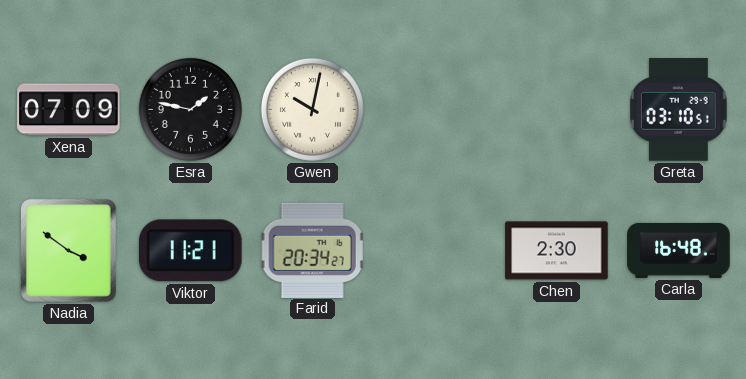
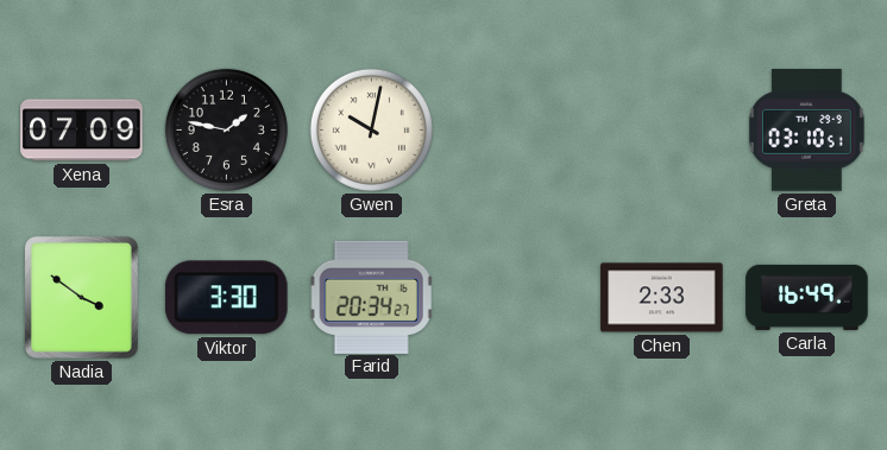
Viktor: 11:21 -> 3:30
Chen: 2:30 -> 2:33
Carla: 16:48 -> 16:49
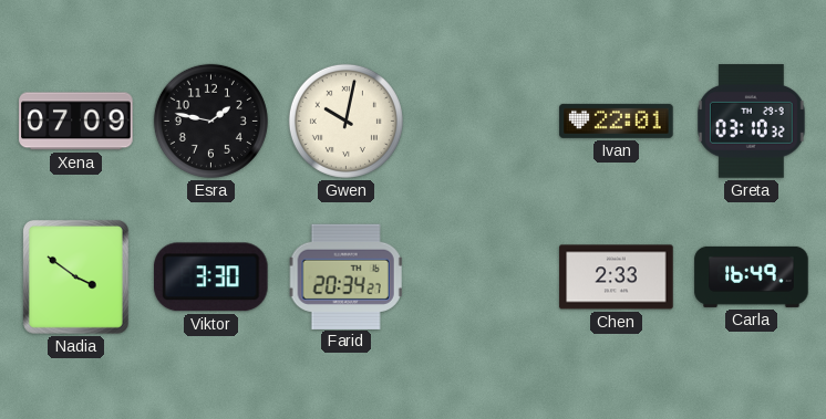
Ivan: none -> 22:01
Greta: 03:10:51 -> 03:10:32
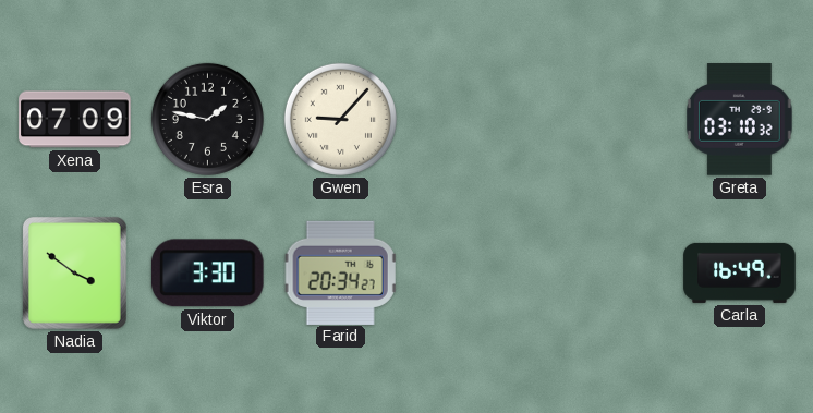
Gwen: 10:02 -> 9:07
Ivan: 22:01 -> none
Chen: 2:33 -> none
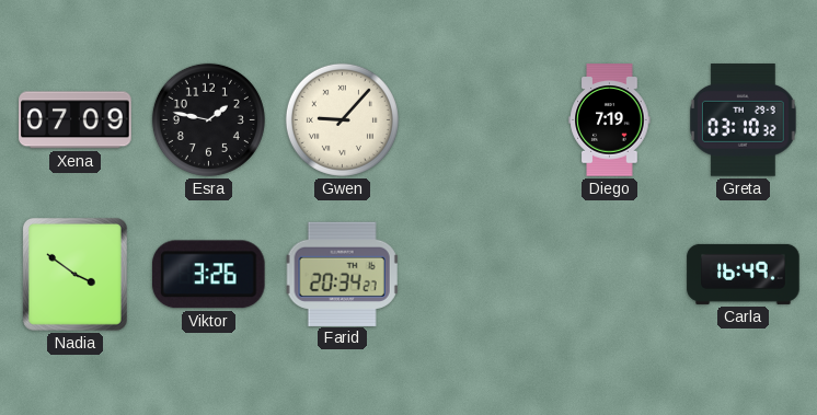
Diego: none -> 7:19
Viktor: 3:30 -> 3:26
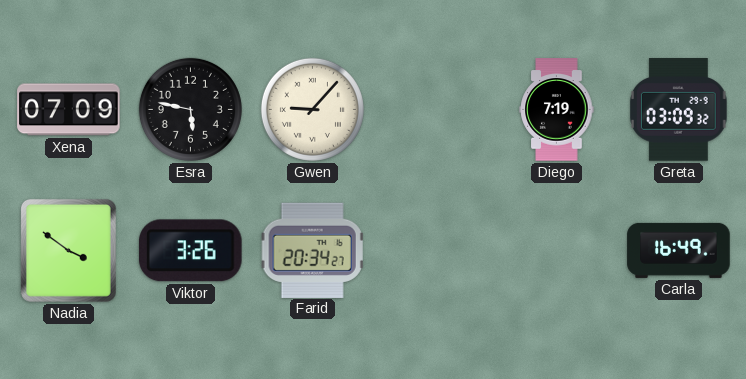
Esra: 1:47 -> 5:47
Greta: 03:10 -> 03:09
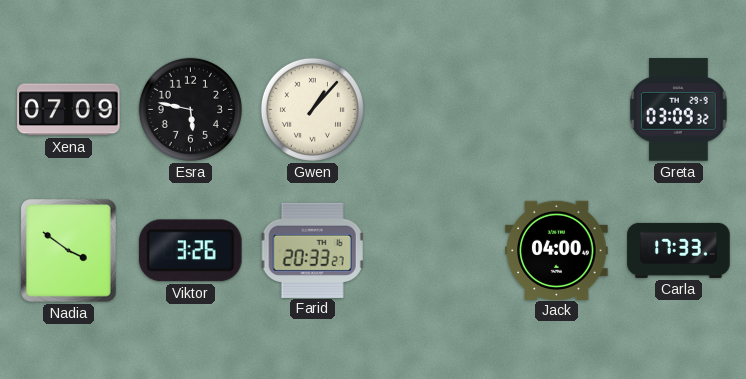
Gwen: 9:07 -> 1:07
Diego: 7:19 -> none
Farid: 20:34 -> 20:33
Jack: none -> 04:00
Carla: 16:49 -> 17:33
